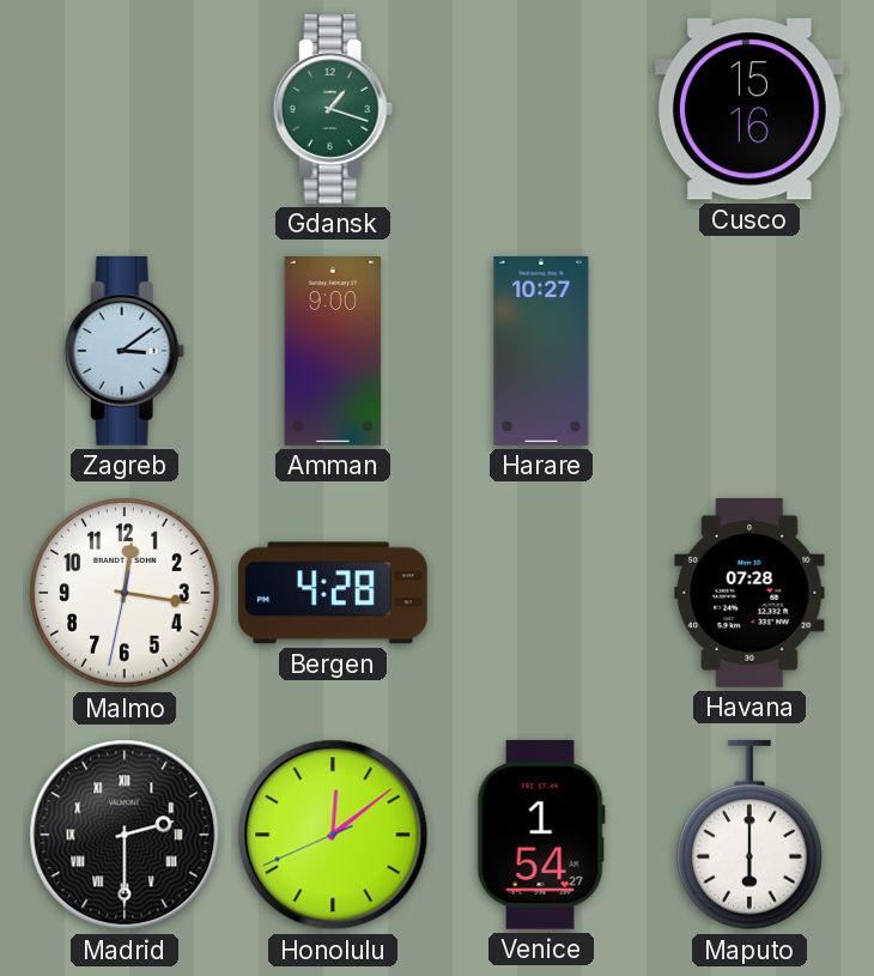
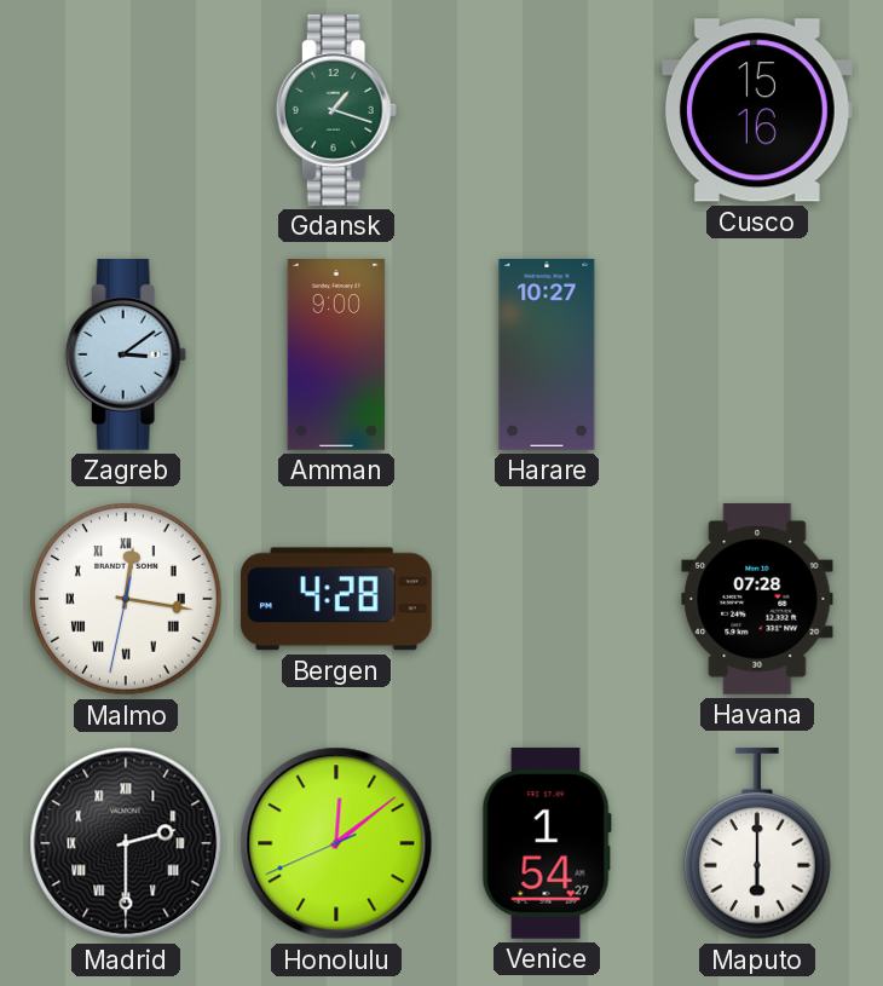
Malmo numerals: Arabic -> Roman
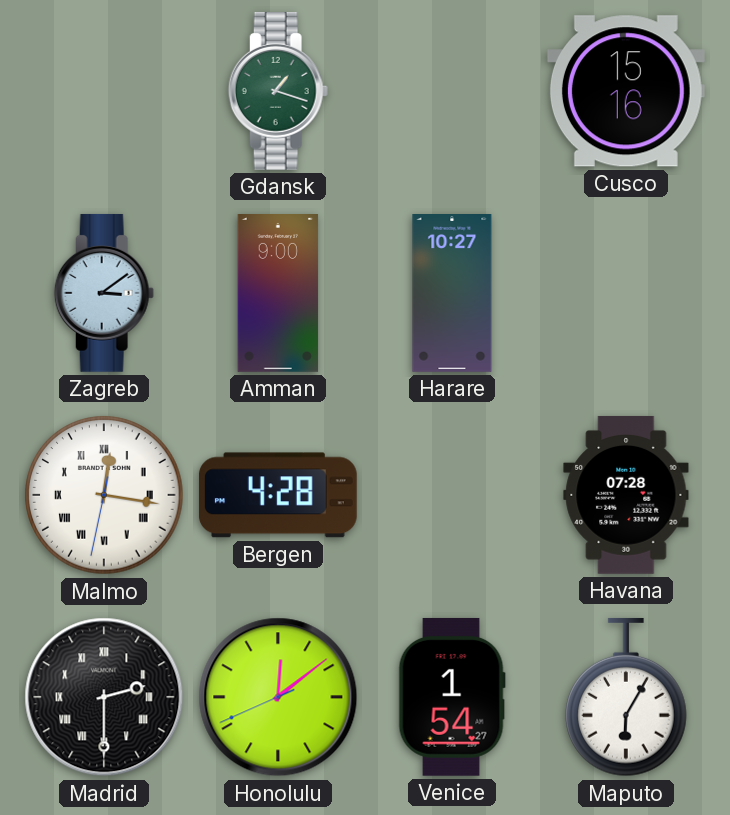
Maputo: 6:00 -> 6:05
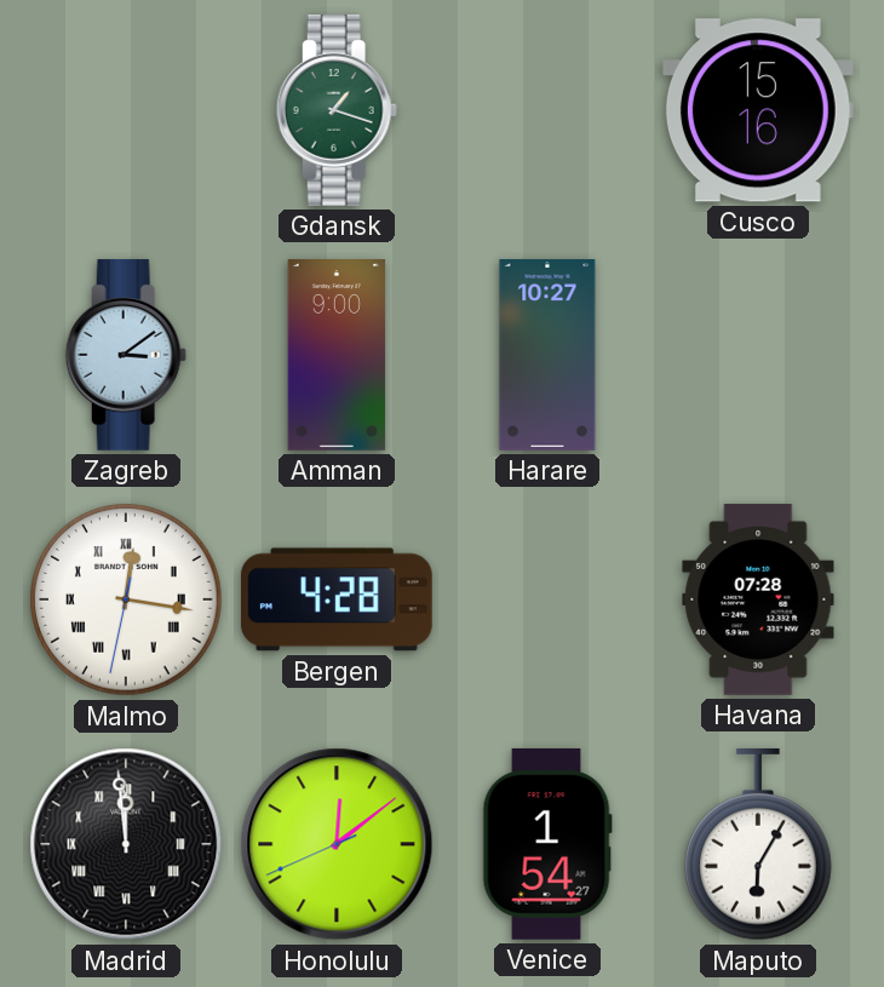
Madrid: 2:30 -> 11:59
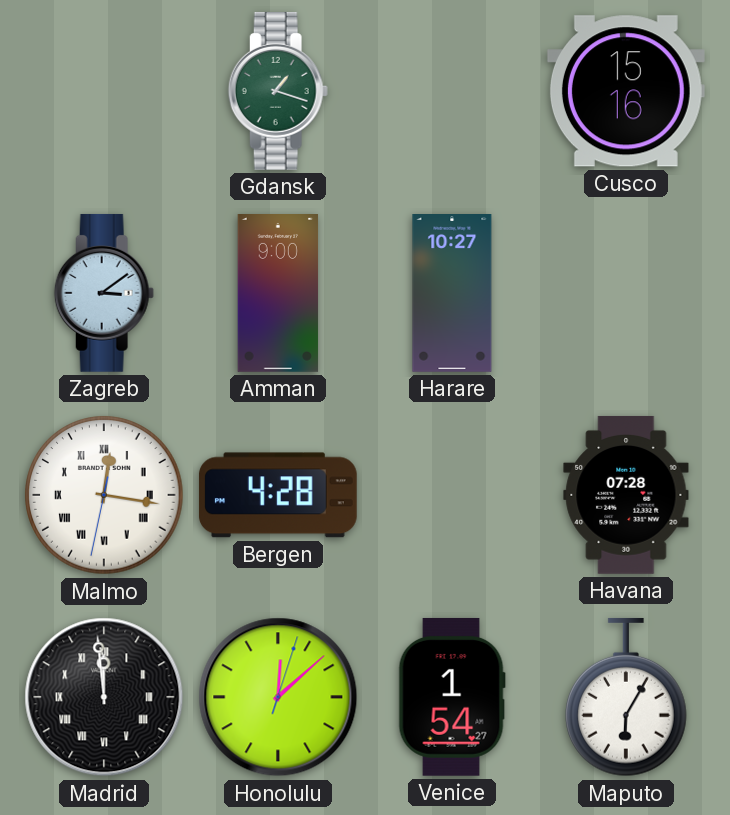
Honolulu: 12:08:41 -> 12:08:03
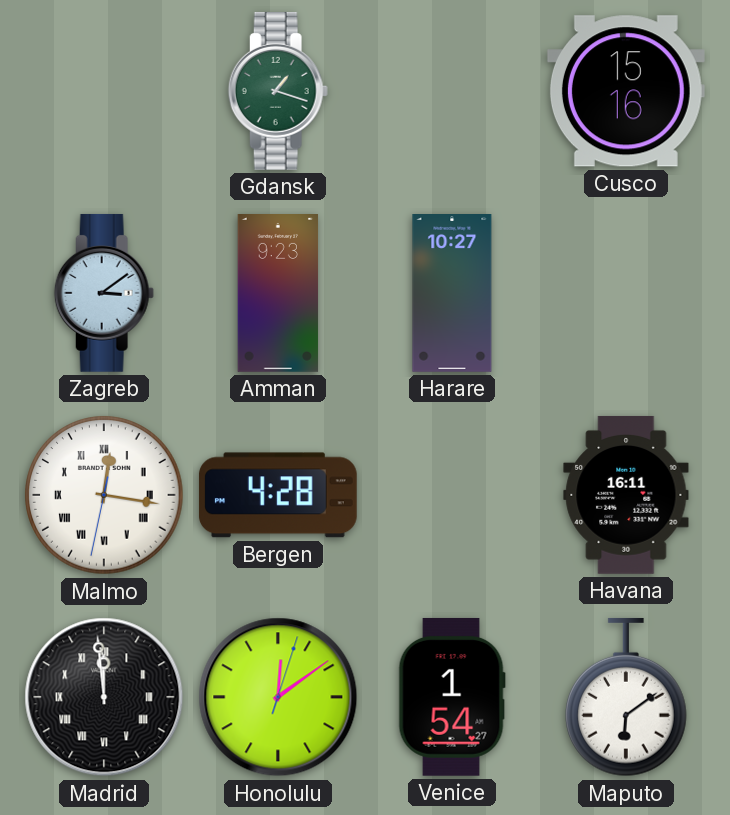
Amman: 9:00 -> 9:23
Havana: 07:28 -> 16:11
Honolulu: 12:08 -> 12:09
Maputo: 6:05 -> 6:09
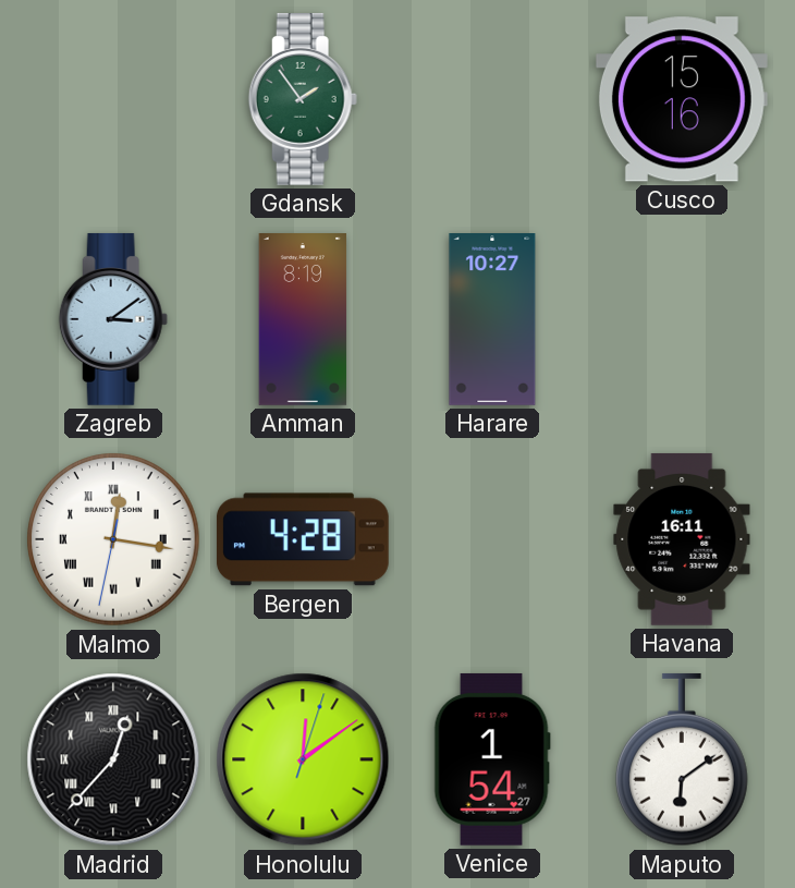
Gdansk: 1:18 -> 1:54
Amman: 9:23 -> 8:19
Madrid: 11:59 -> 12:37
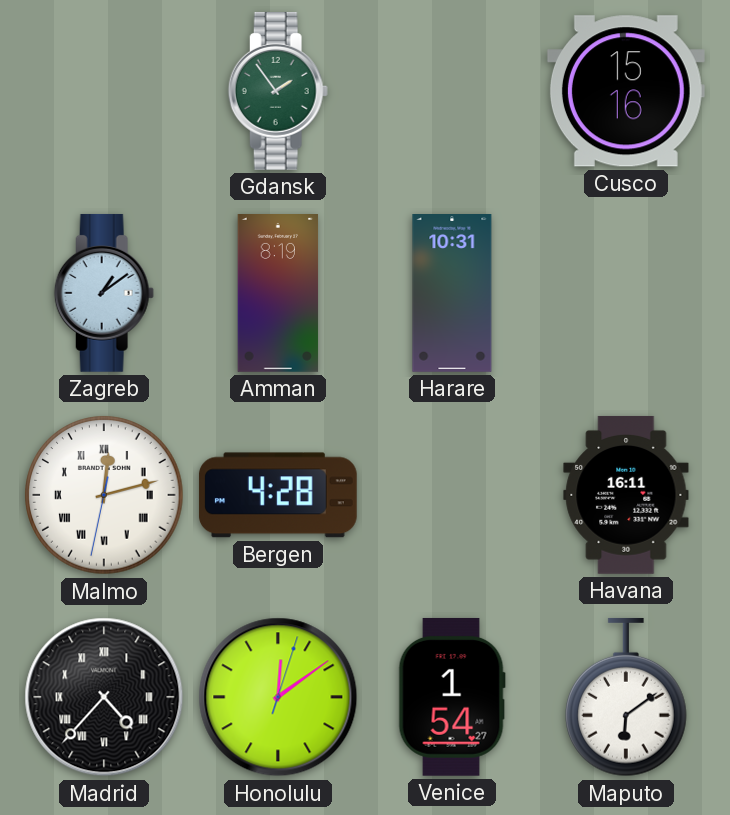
Zagreb: 3:09 -> 1:09
Harare: 10:27 -> 10:31
Malmo: 12:16 -> 12:12
Madrid: 12:37 -> 4:37
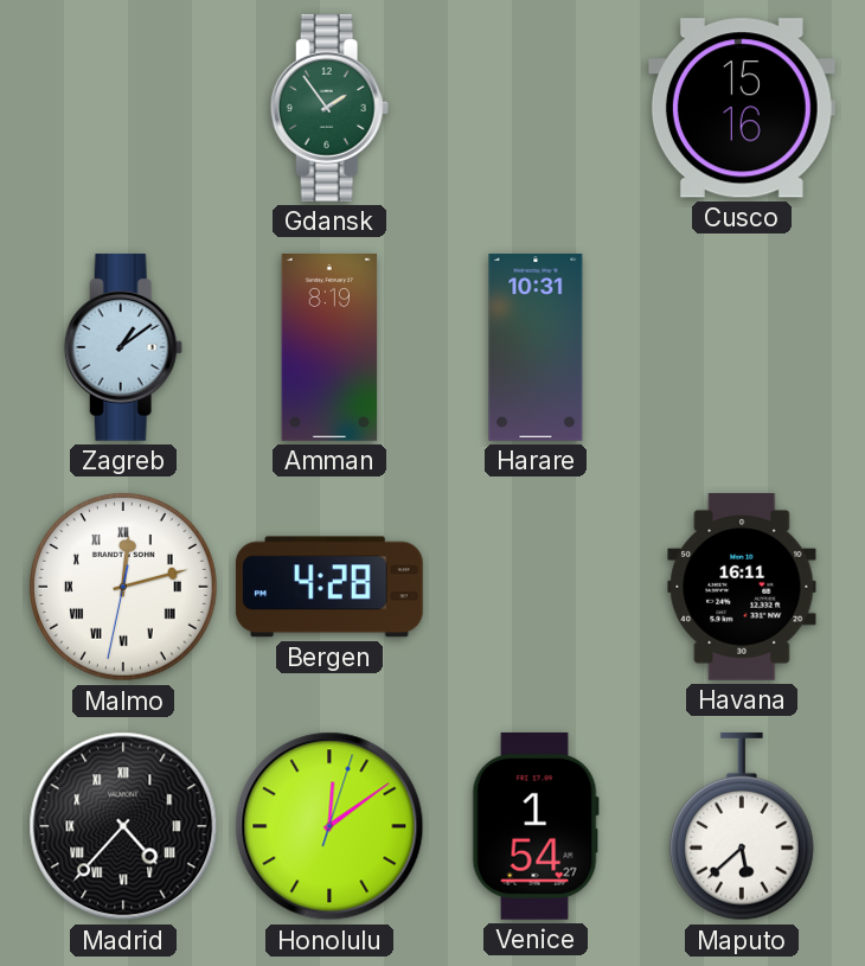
Maputo: 6:09 -> 5:38
